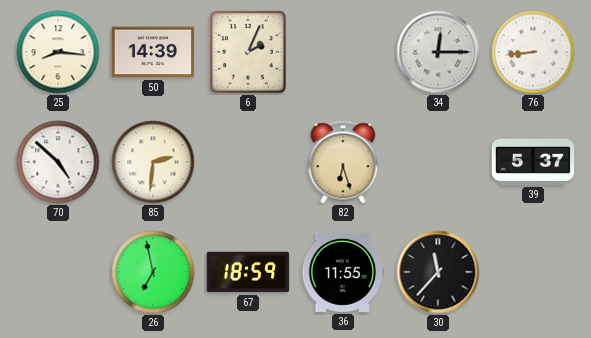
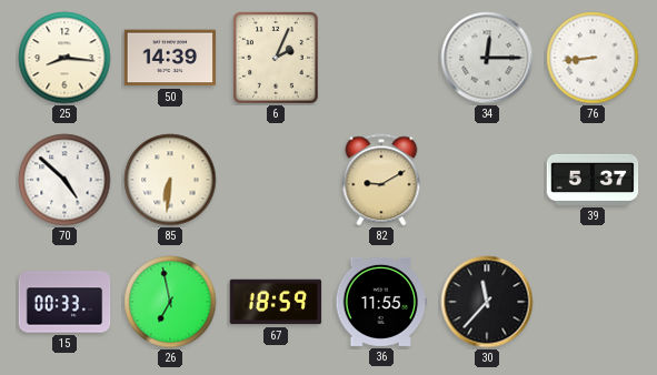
85: 2:31 -> 6:31
82: 6:27 -> 9:10
15: none -> 00:33
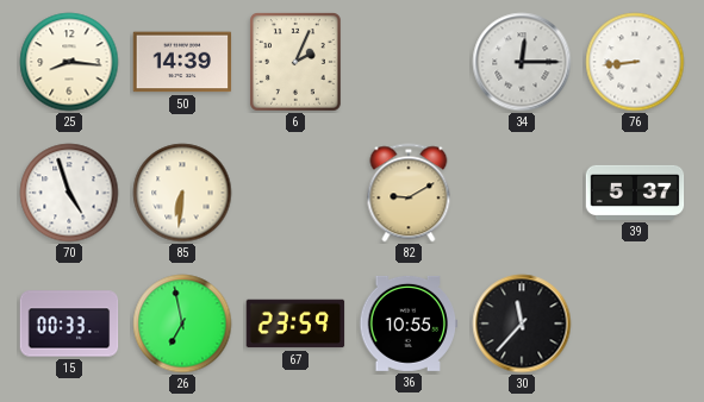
70: 4:52 -> 4:57
67: 18:59 -> 23:59
36: 11:55 -> 10:55
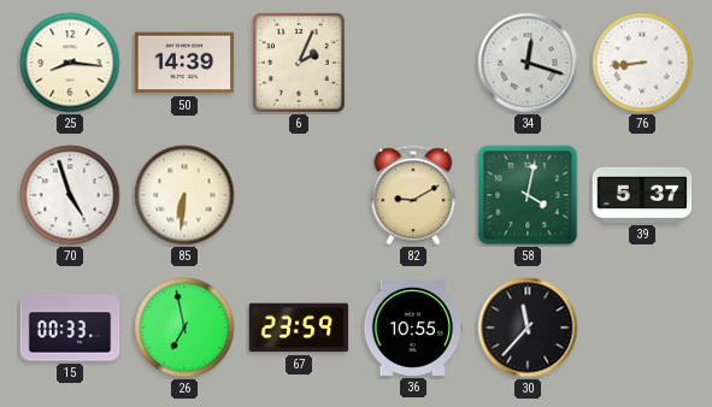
34: 12:15 -> 12:18
58: none -> 4:02
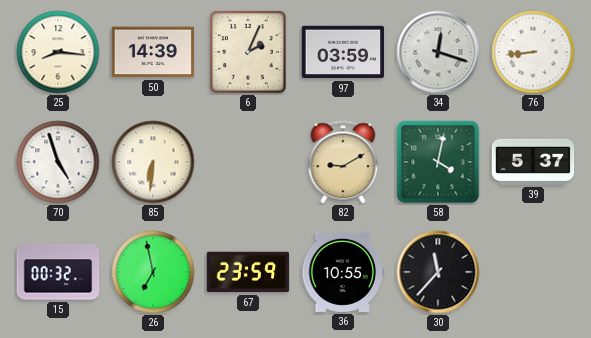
97: none -> 03:59
15: 00:33 -> 00:32
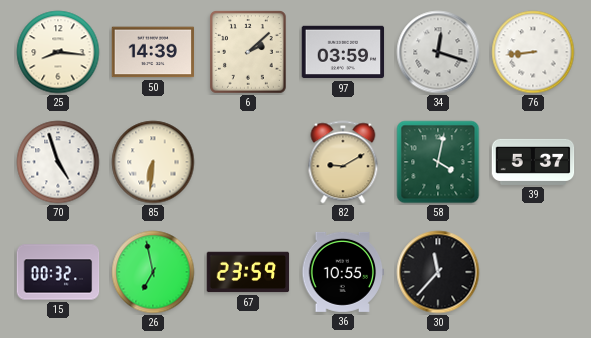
6: 2:04 -> 2:08
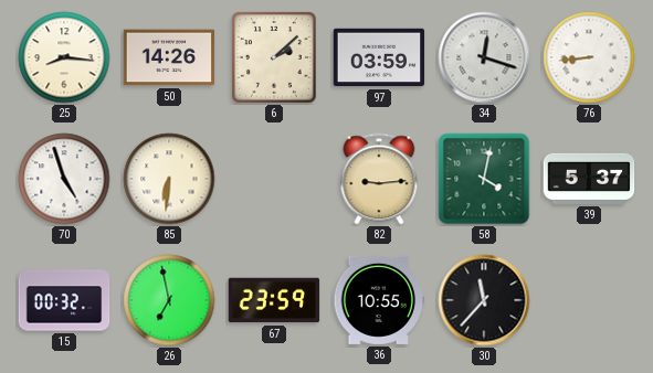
50: 14:39 -> 14:26
82: 9:10 -> 9:14
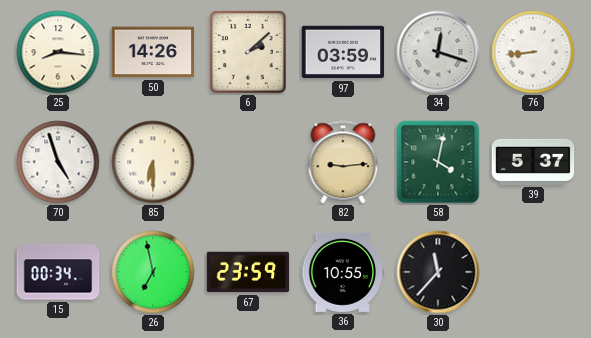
85: 6:31 -> 6:30
15: 00:32 -> 00:34
